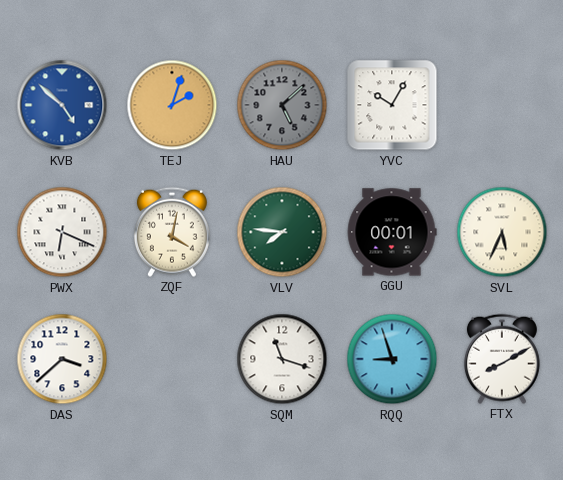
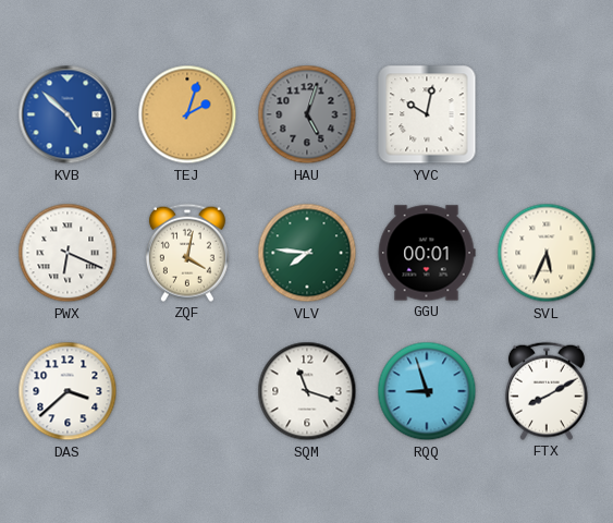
HAU: 5:08 -> 5:03
YVC: 10:05 -> 10:02
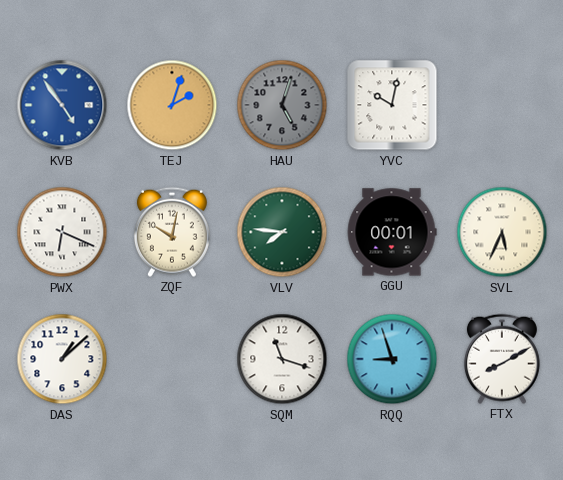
KVB: 4:52 -> 4:54
ZQF: 4:02 -> 10:02
DAS: 3:38 -> 1:08
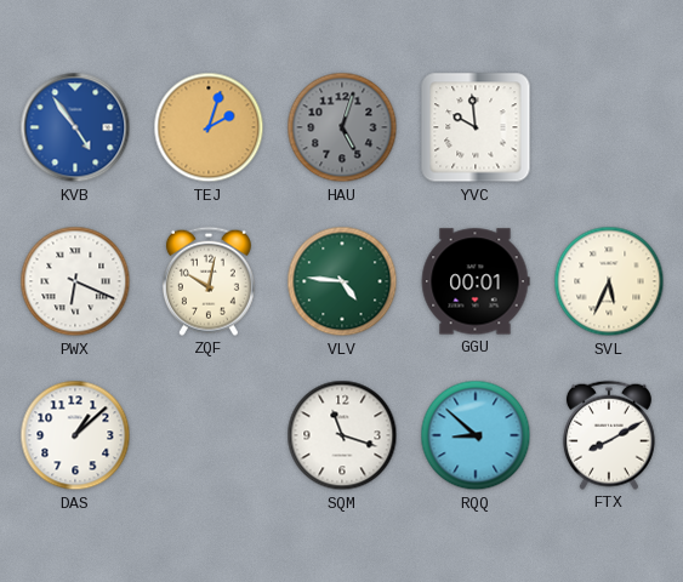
YVC: 10:02 -> 9:59
VLV: 7:46 -> 4:46
RQQ: 8:57 -> 8:52
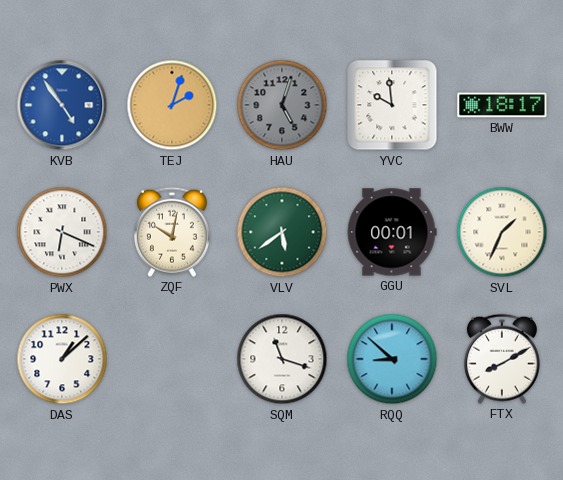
BWW: none -> 18:17
VLV: 4:46 -> 5:39
SVL: 5:34 -> 1:34
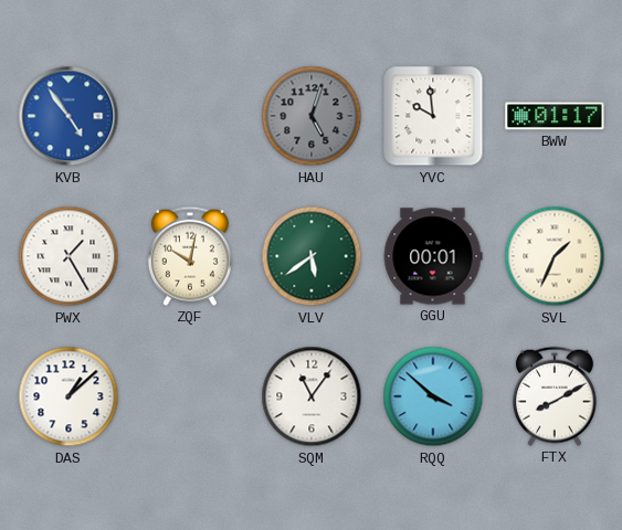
TEJ: 2:03 -> none
BWW: 18:17 -> 01:17
PWX: 6:19 -> 1:25
SQM: 11:18 -> 11:06
RQQ: 8:52 -> 3:52
